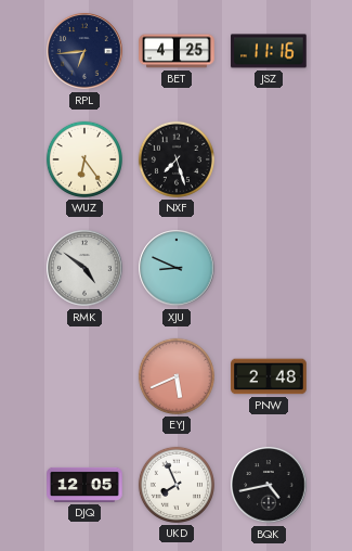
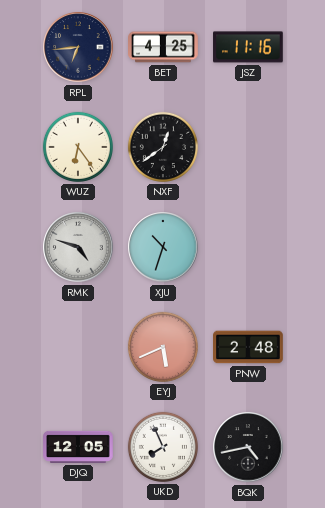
NXF: 7:27 -> 12:39
RMK: 4:51 -> 4:48
XJU: 8:49 -> 10:33
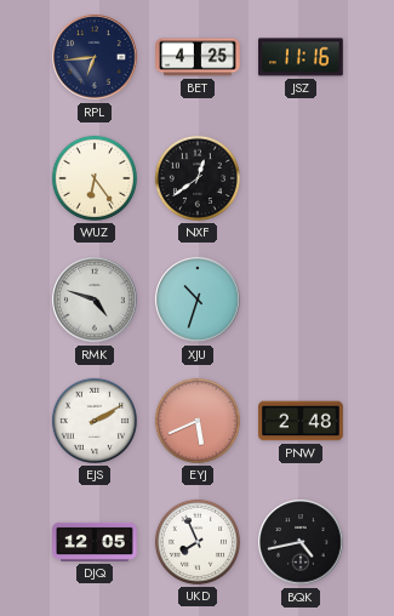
EJS: none -> 2:10
